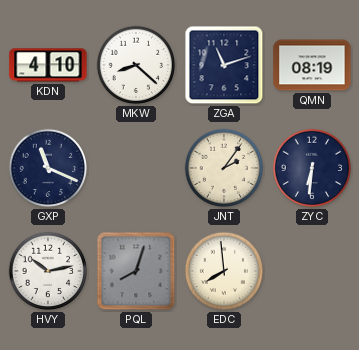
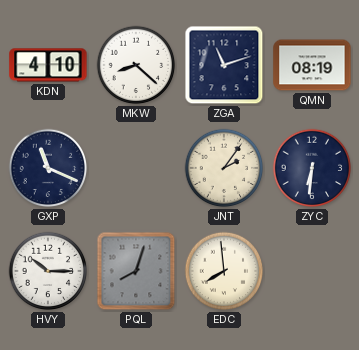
HVY: 10:13 -> 10:15
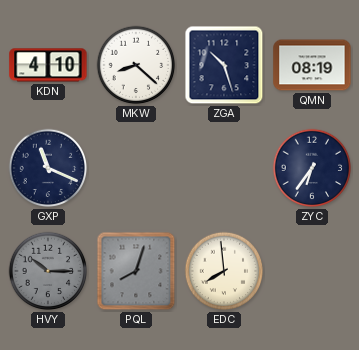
ZGA: 11:12 -> 10:27
JNT: 2:06 -> none
ZYC: 6:31 -> 6:36
HVY dial: white -> grey
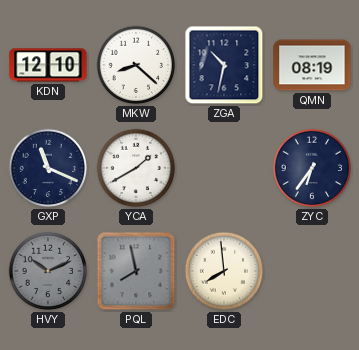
KDN: 4:10 -> 12:10
ZGA: 10:27 -> 10:32
YCA: none -> 1:40
HVY: 10:15 -> 10:11
PQL: 8:03 -> 7:58
